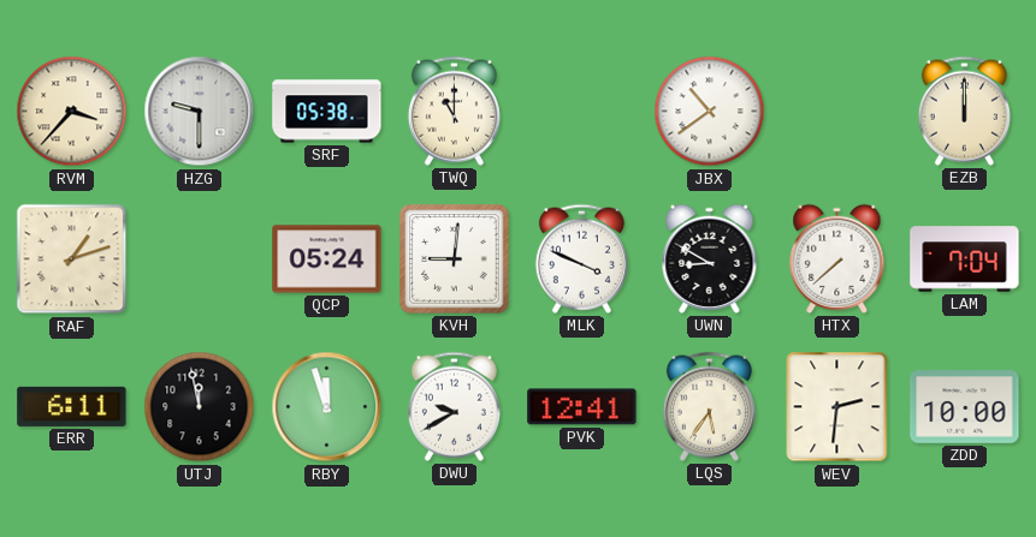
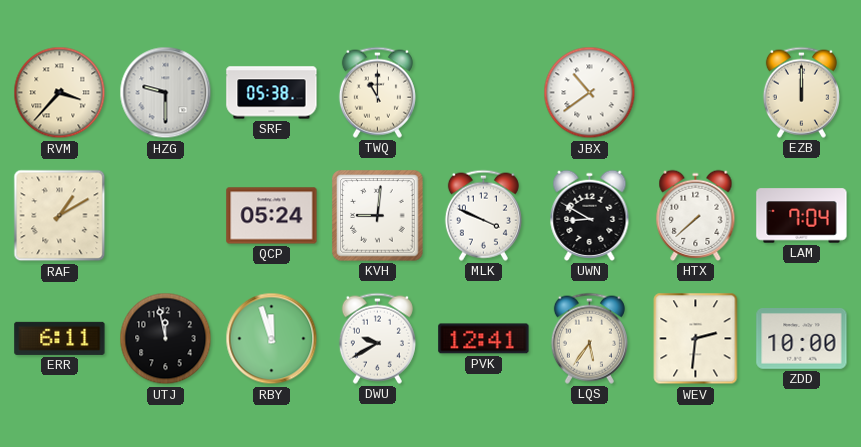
RAF: 1:12 -> 1:10
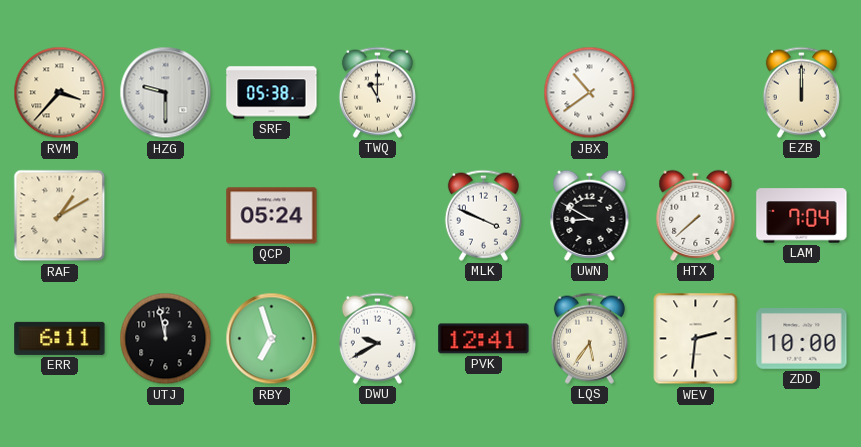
KVH: 9:01 -> none
RBY: 11:57 -> 6:57
